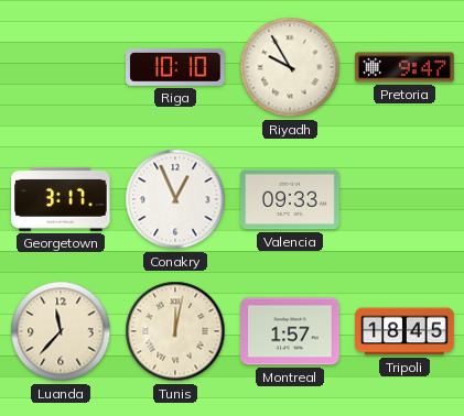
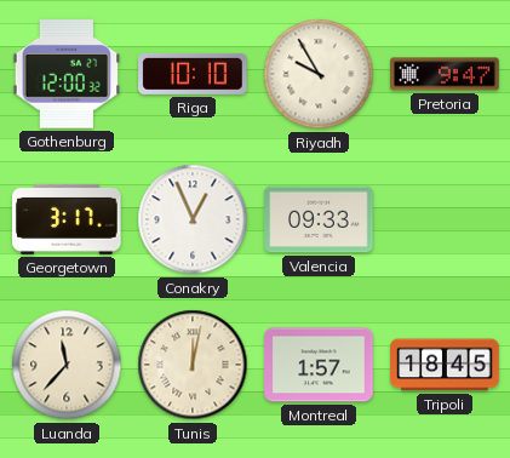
Gothenburg: none -> 12:00
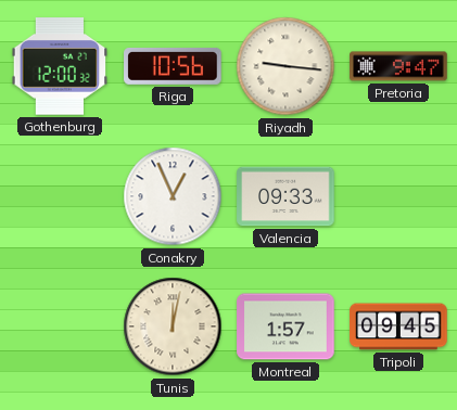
Riga: 10:10 -> 10:56
Riyadh: 9:55 -> 9:16
Georgetown: 3:17 -> none
Luanda: 11:37 -> none
Tripoli: 18:45 -> 09:45
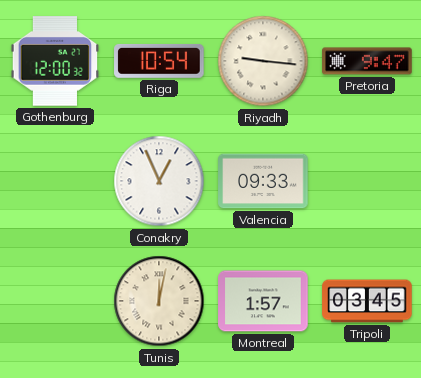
Riga: 10:56 -> 10:54
Tripoli: 09:45 -> 03:45
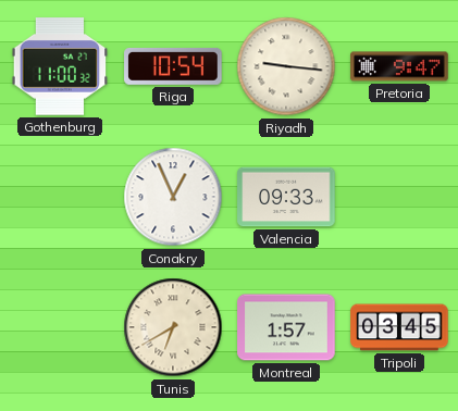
Gothenburg: 12:00 -> 11:00
Tunis: 12:02 -> 6:40
